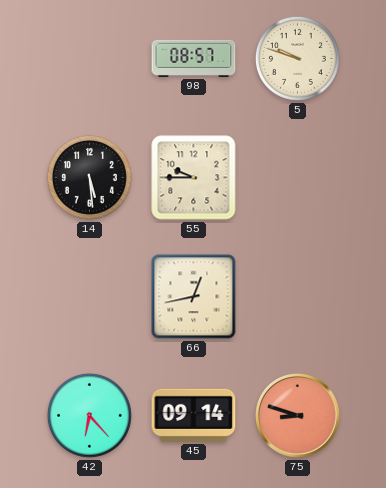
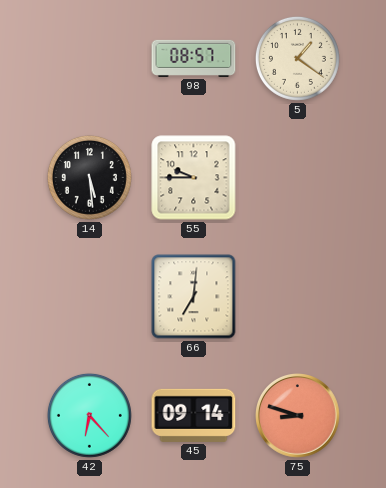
5: 9:48 -> 1:21
66: 12:43 -> 7:01
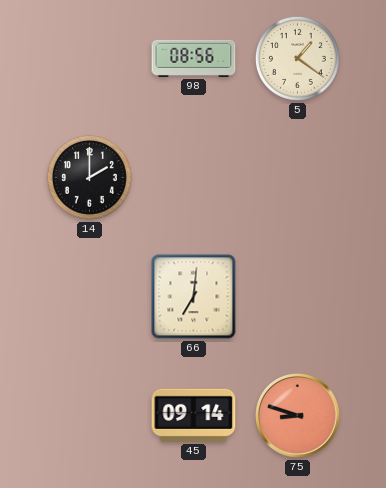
98: 08:57 -> 08:56
14: 5:29 -> 2:00
55: 9:45 -> none
42: 6:23 -> none
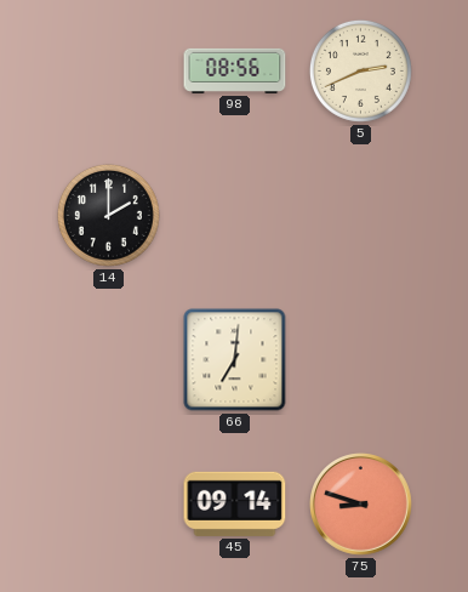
5: 1:21 -> 2:41
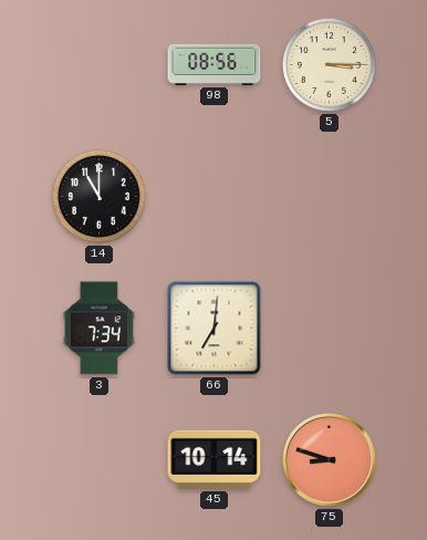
5: 2:41 -> 3:15
14: 2:00 -> 11:00
3: none -> 7:34
45: 09:14 -> 10:14
